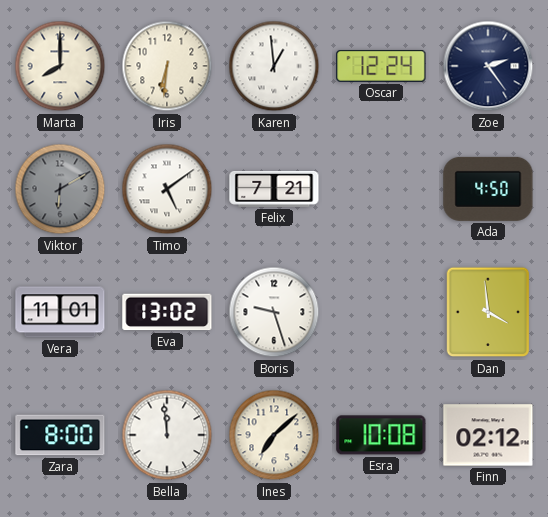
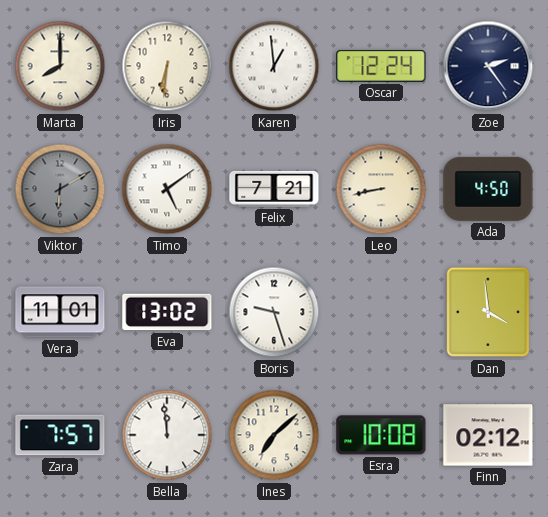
Leo: none -> 8:43
Zara: 8:00 -> 7:57
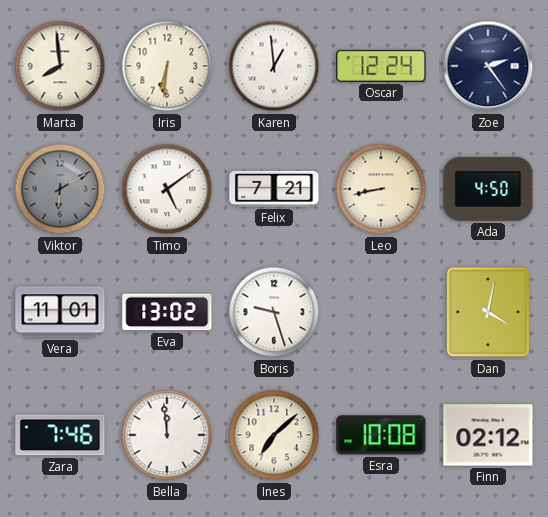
Marta: 8:00 -> 7:59
Dan: 3:59 -> 4:02
Zara: 7:57 -> 7:46
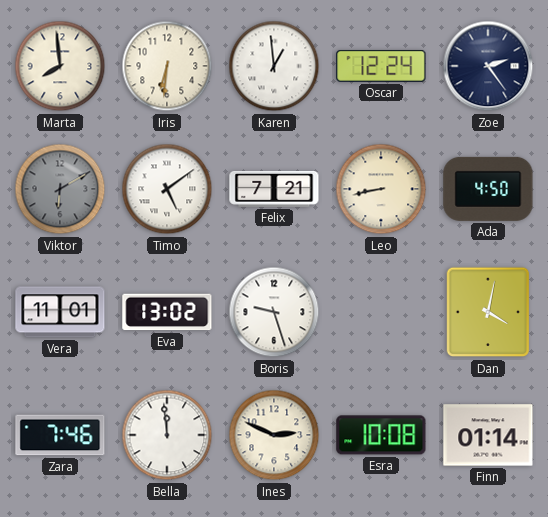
Ines: 7:08 -> 2:49
Finn: 02:12 -> 01:14
